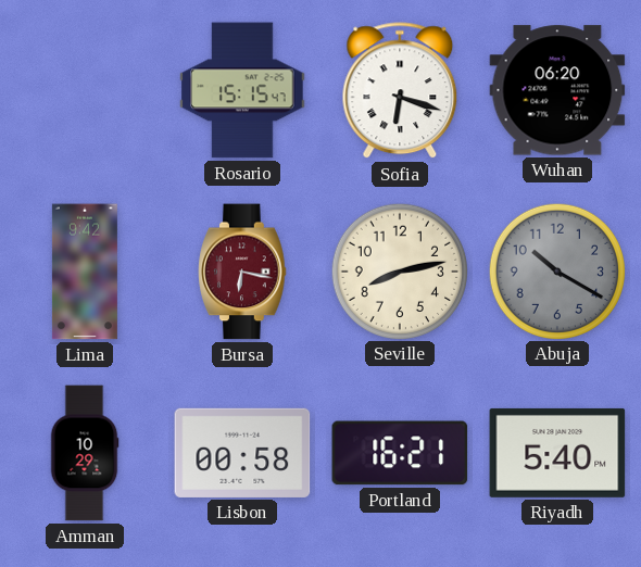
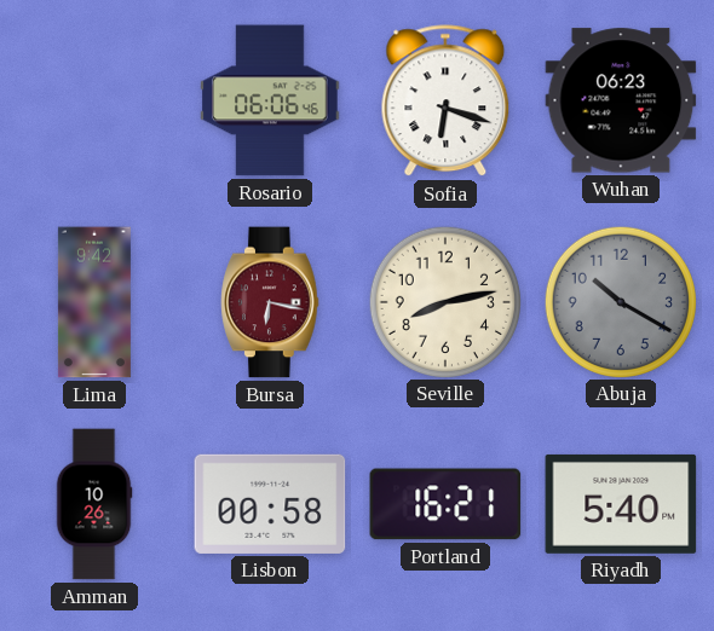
Rosario: 15:15 -> 06:06
Wuhan: 06:20 -> 06:23
Amman: 10:29 -> 10:26
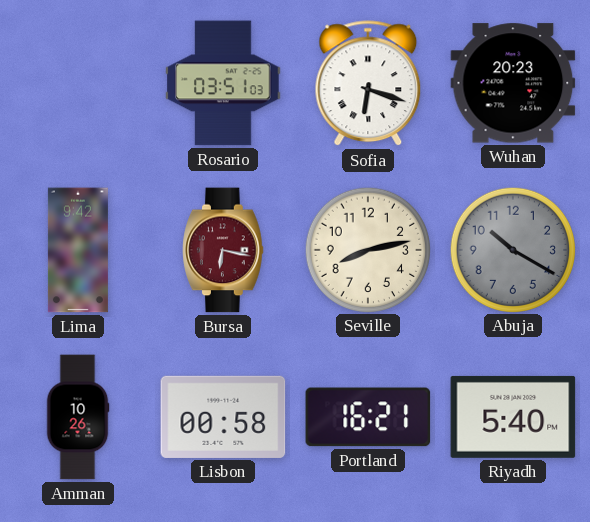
Rosario: 06:06 -> 03:51
Wuhan: 06:23 -> 20:23
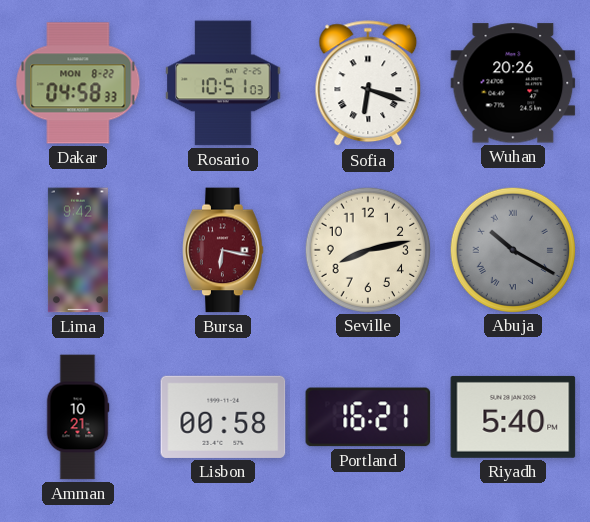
Dakar: none -> 04:58
Rosario: 03:51 -> 10:51
Wuhan: 20:23 -> 20:26
Abuja numerals: Arabic -> Roman
Amman: 10:26 -> 10:21
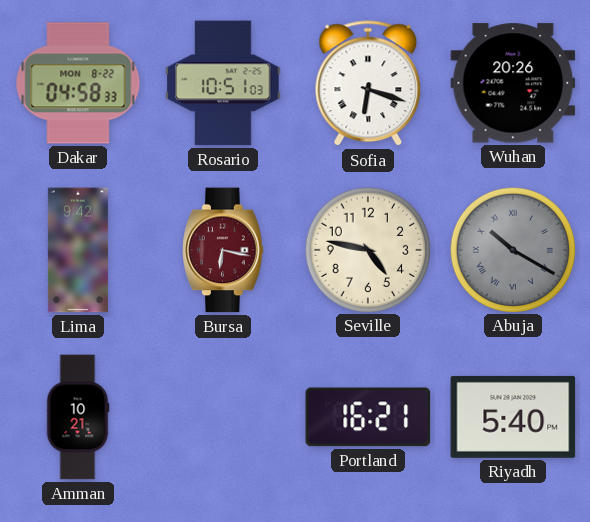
Seville: 8:13 -> 4:47
Lisbon: 00:58 -> none
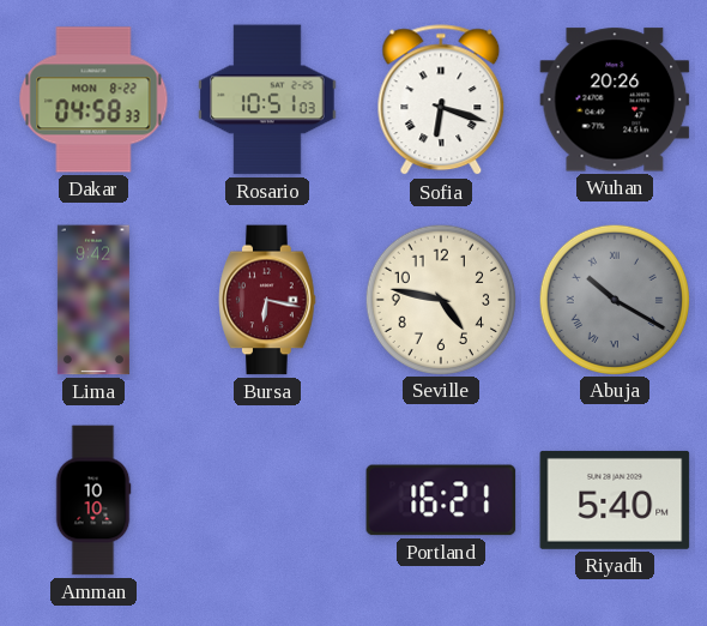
Amman: 10:21 -> 10:10
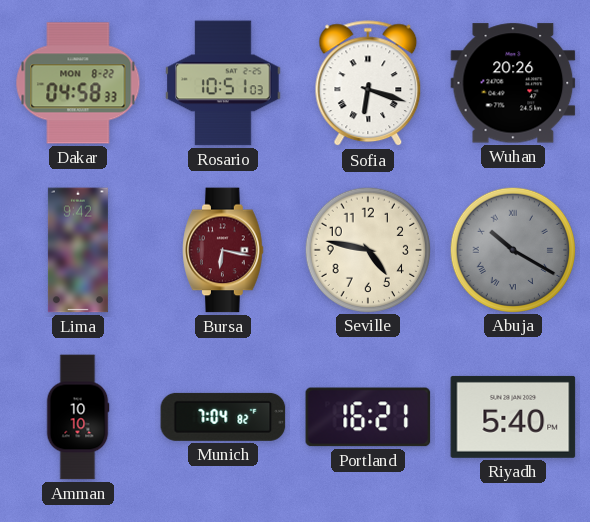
Munich: none -> 7:04
